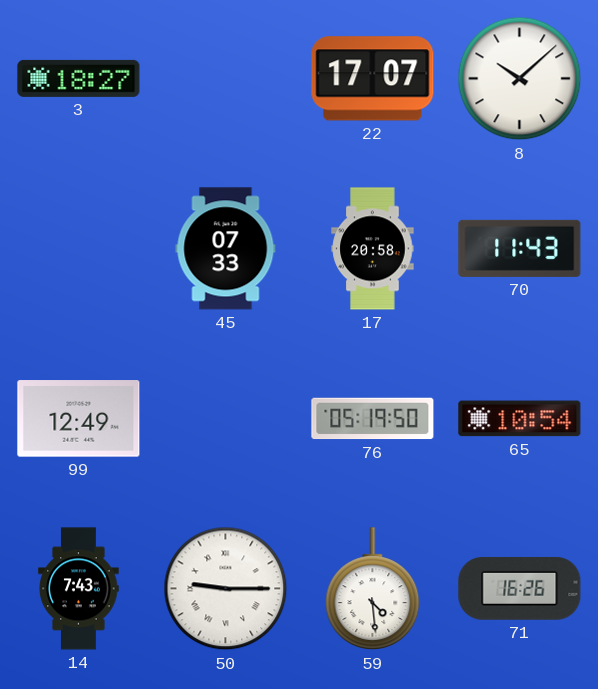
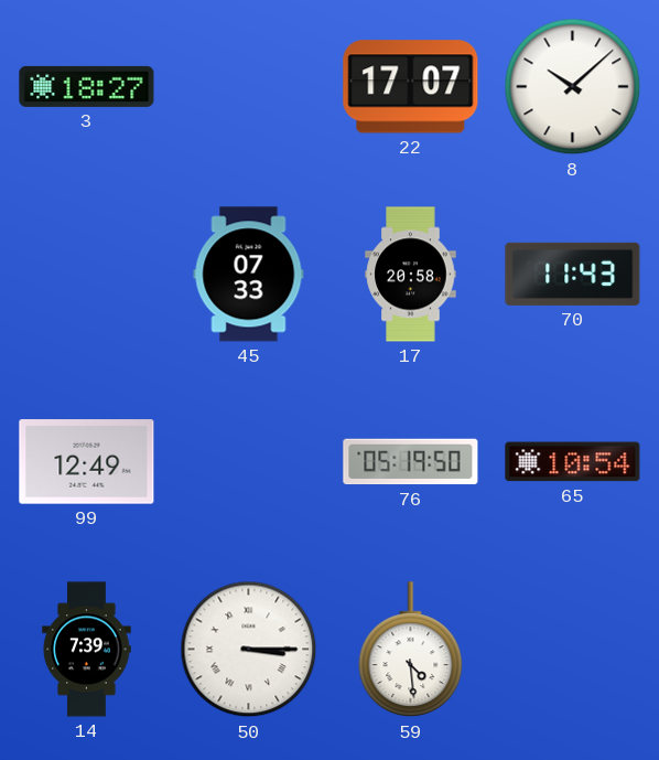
14: 7:43 -> 7:39
50: 9:15 -> 3:15
71: 16:26 -> none
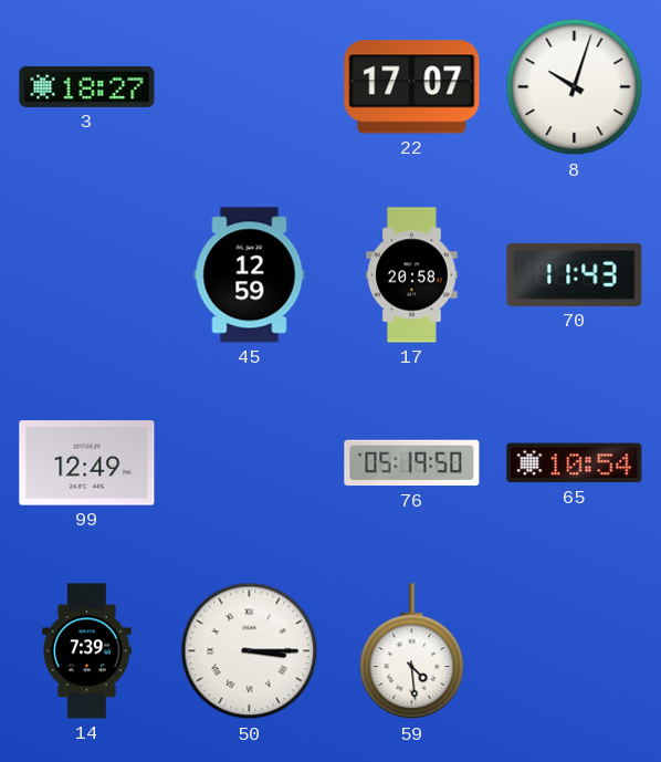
8: 10:08 -> 10:03
45: 07:33 -> 12:59
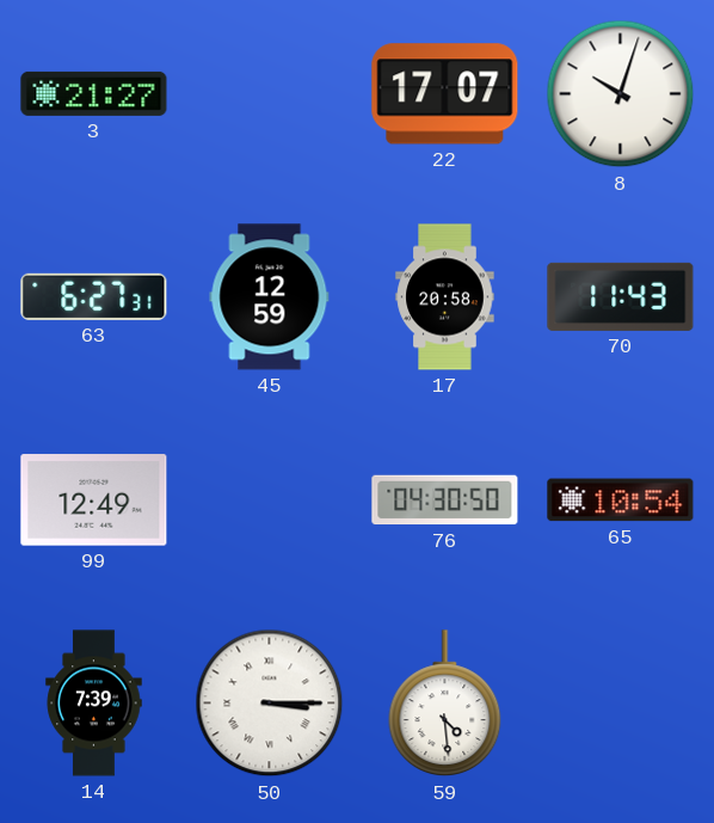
3: 18:27 -> 21:27
63: none -> 6:27
76: 05:19 -> 04:30
